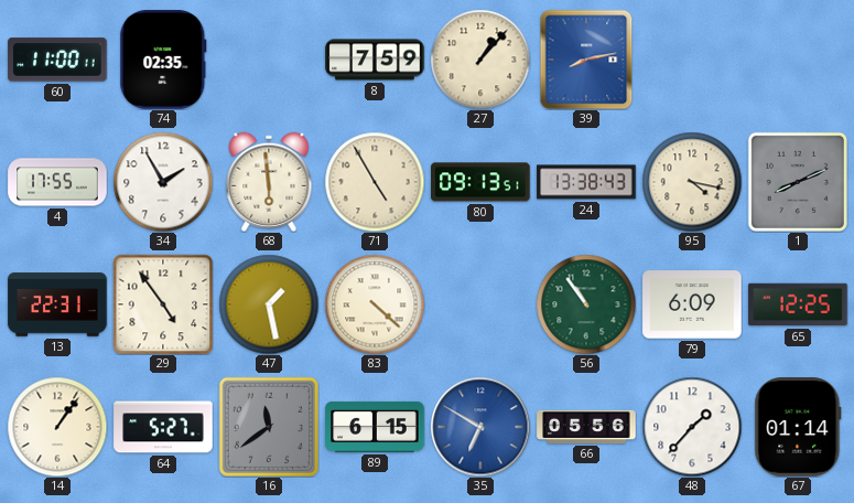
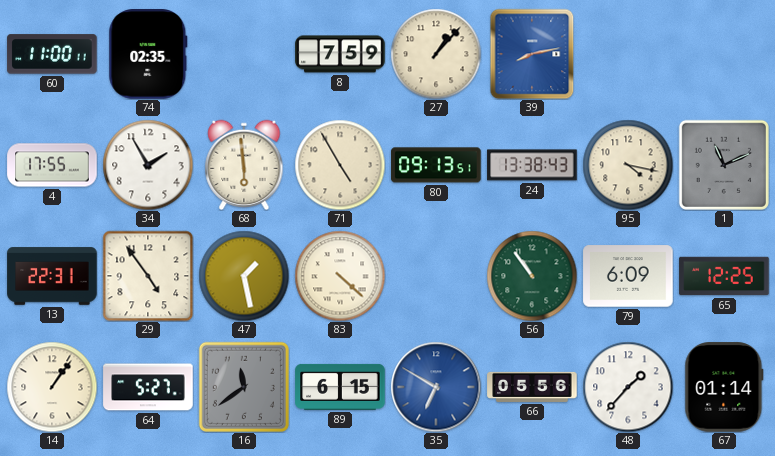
1: 8:11 -> 11:11
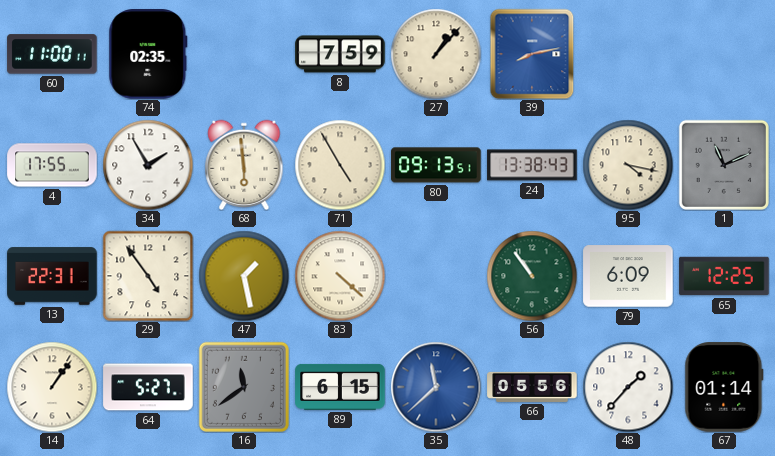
35: 6:50 -> 11:38
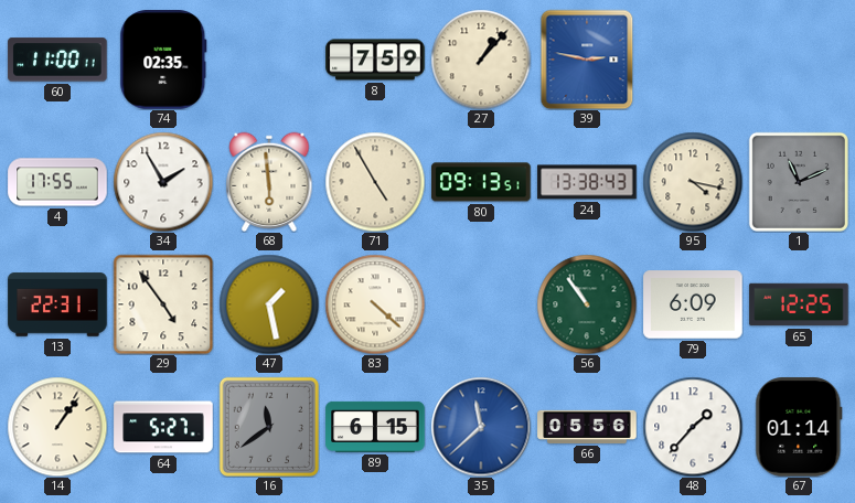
39: 8:13 -> 2:47
